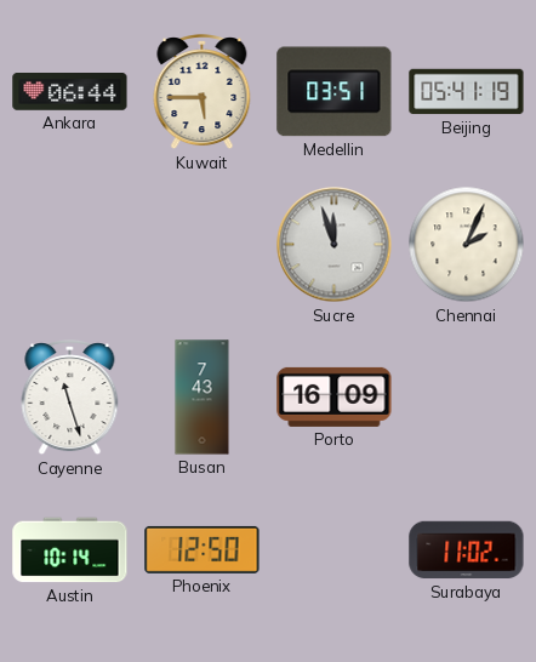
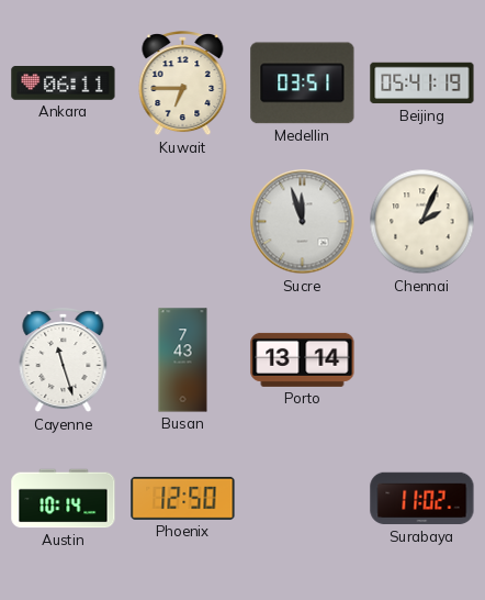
Ankara: 06:44 -> 06:11
Kuwait: 5:45 -> 6:45
Porto: 16:09 -> 13:14
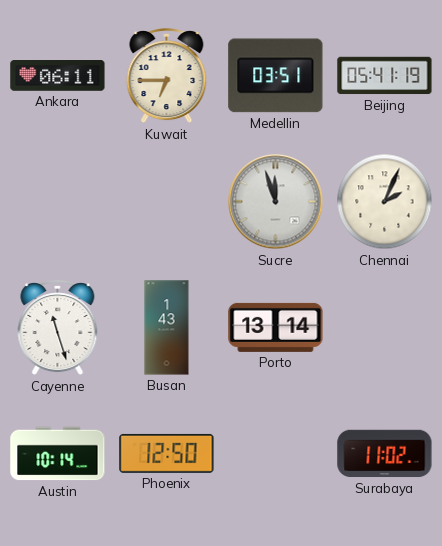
Busan: 7:43 -> 1:43
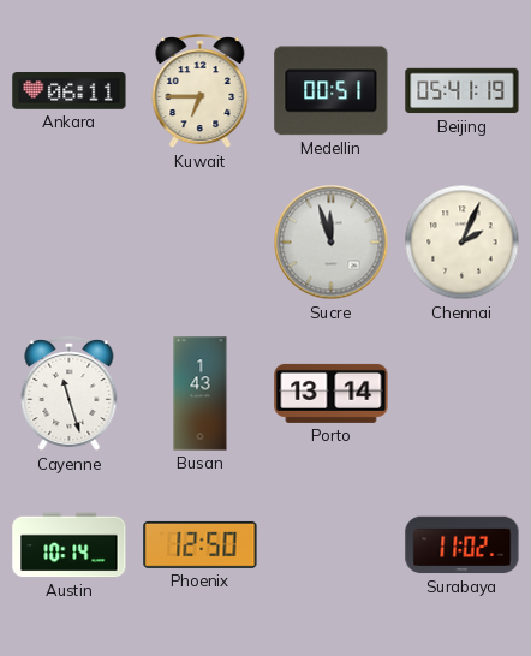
Medellin: 03:51 -> 00:51
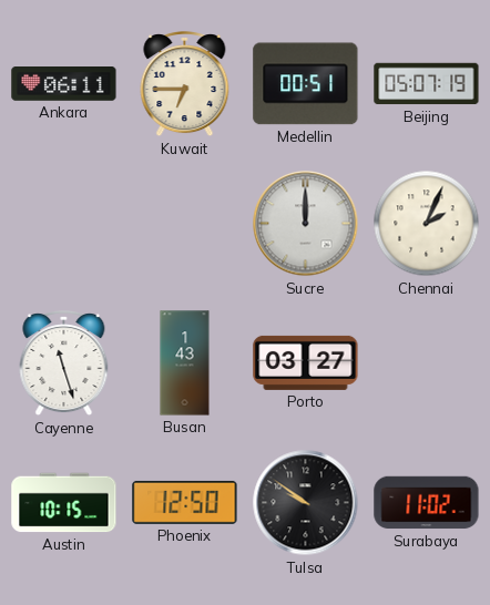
Beijing: 05:41 -> 05:07
Sucre: 11:57 -> 12:00
Porto: 13:14 -> 03:27
Austin: 10:14 -> 10:15
Tulsa: none -> 9:51
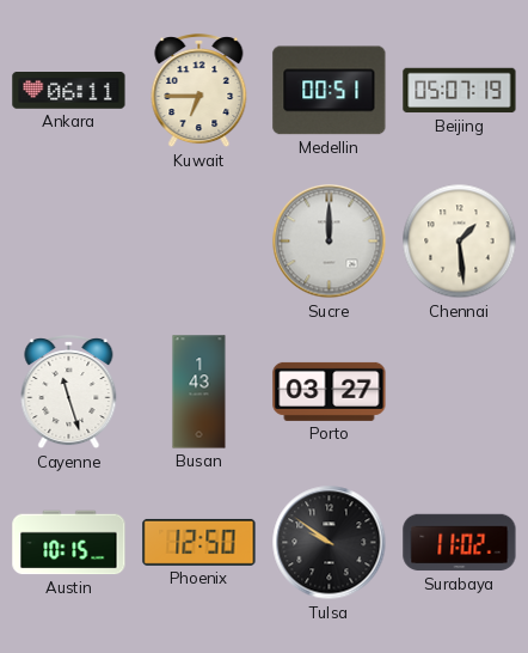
Chennai: 2:04 -> 1:29
